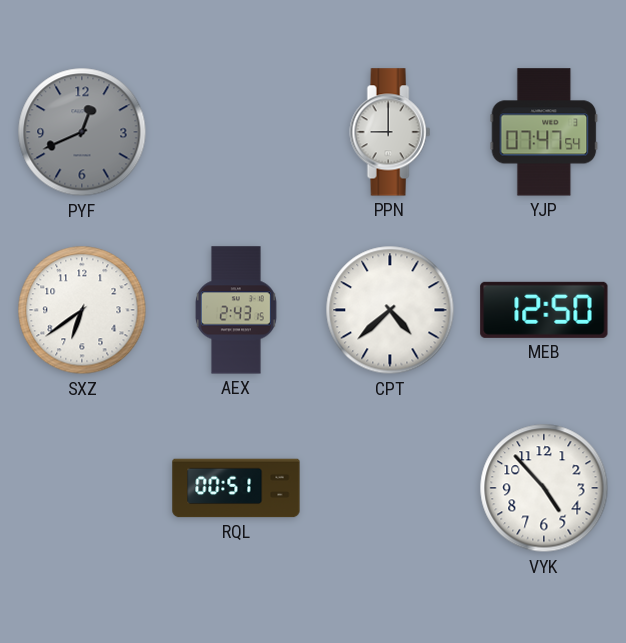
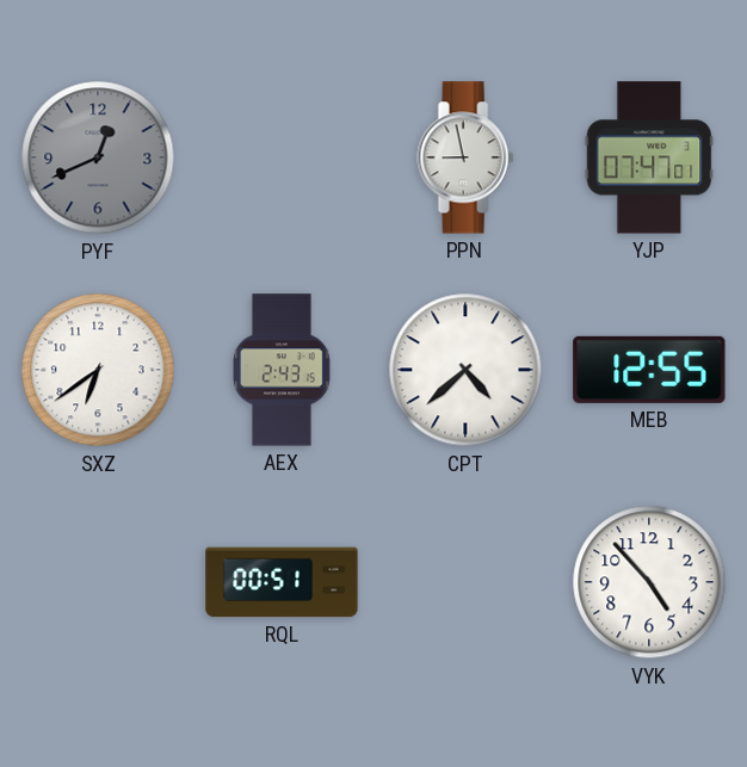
PPN: 9:00 -> 8:58
YJP: 07:47:54 -> 07:47:01
MEB: 12:50 -> 12:55
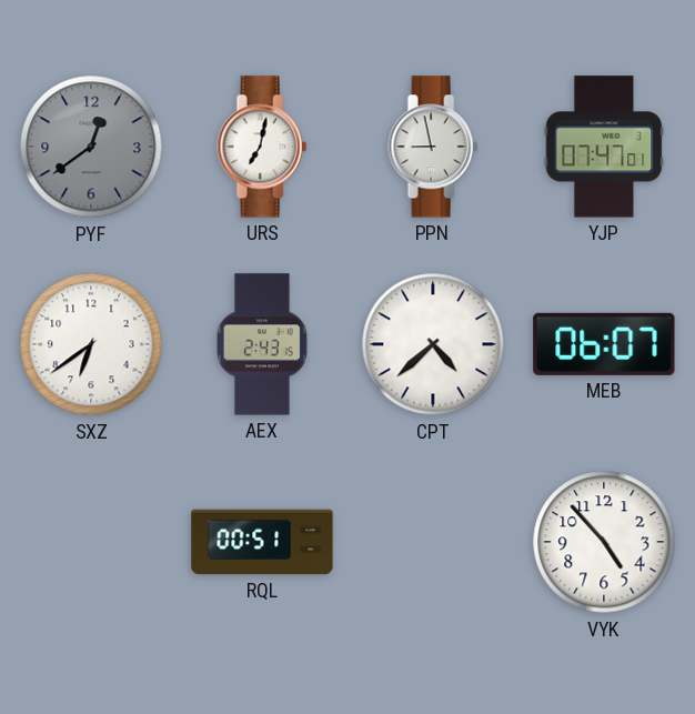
PYF: 12:41 -> 12:39
URS: none -> 7:02
MEB: 12:55 -> 06:07
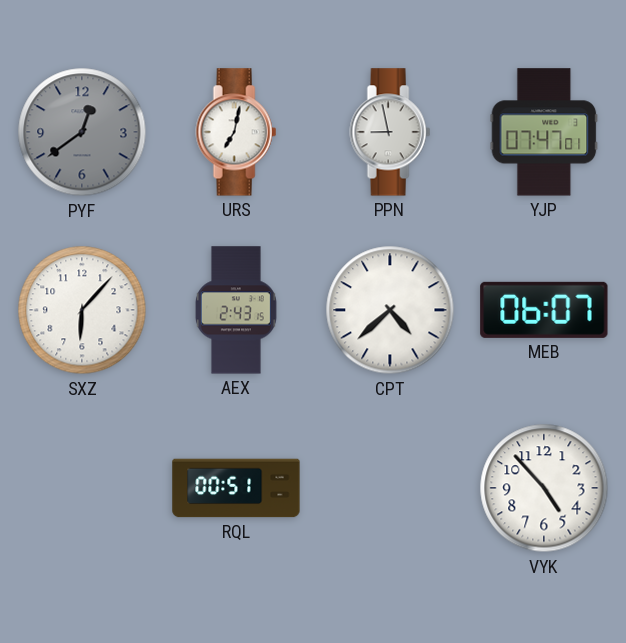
SXZ: 6:39 -> 6:07
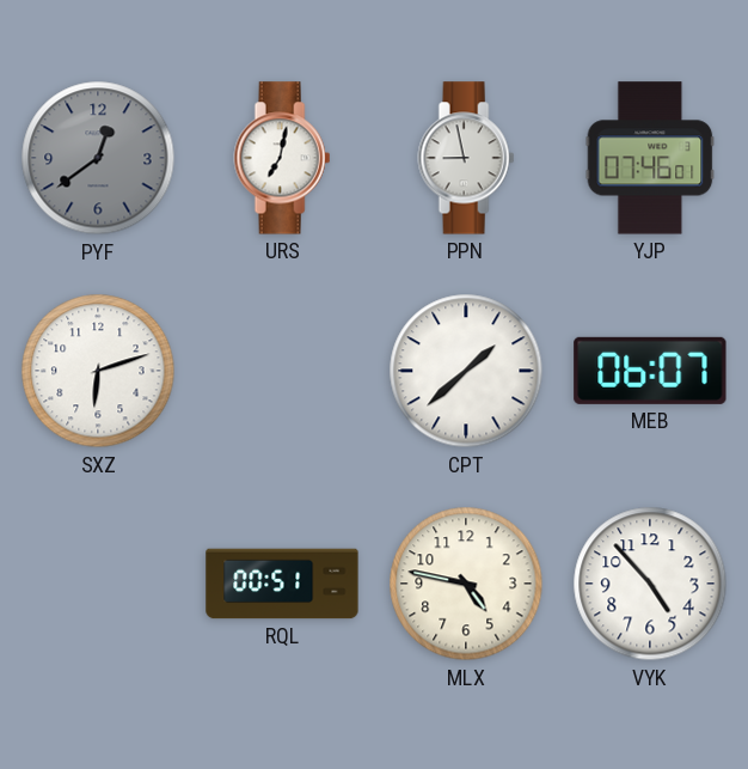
YJP: 07:47 -> 07:46
SXZ: 6:07 -> 6:12
AEX: 2:43 -> none
CPT: 4:38 -> 1:38
MLX: none -> 4:47
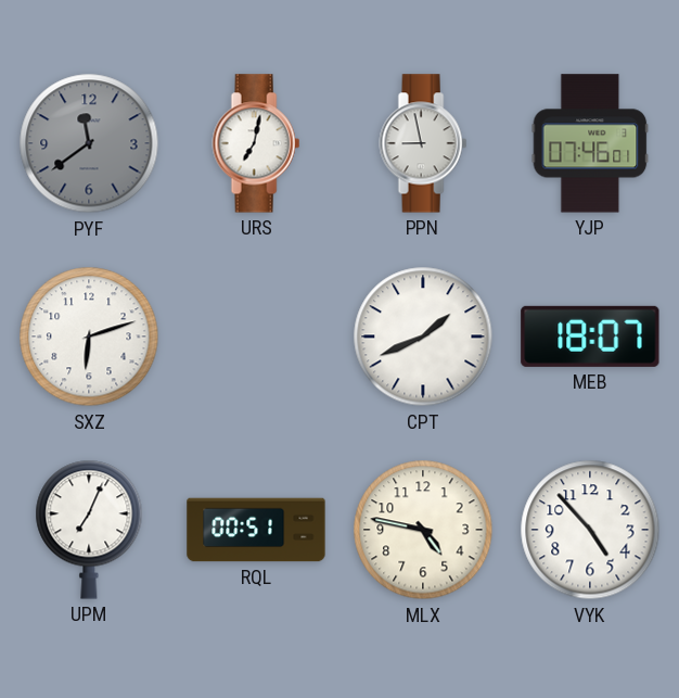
PYF: 12:39 -> 11:39
CPT: 1:38 -> 1:41
MEB: 06:07 -> 18:07
UPM: none -> 7:04
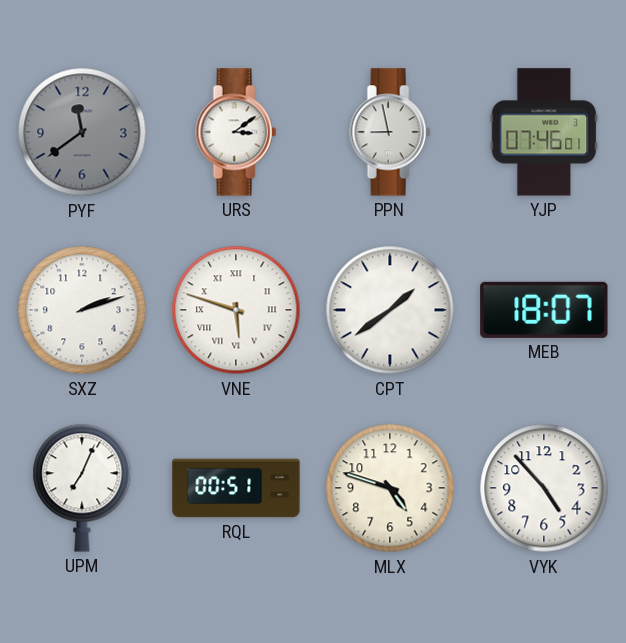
URS: 7:02 -> 3:09
SXZ: 6:12 -> 2:12
VNE: none -> 5:48
CPT: 1:41 -> 1:39
MLX: 4:47 -> 4:48
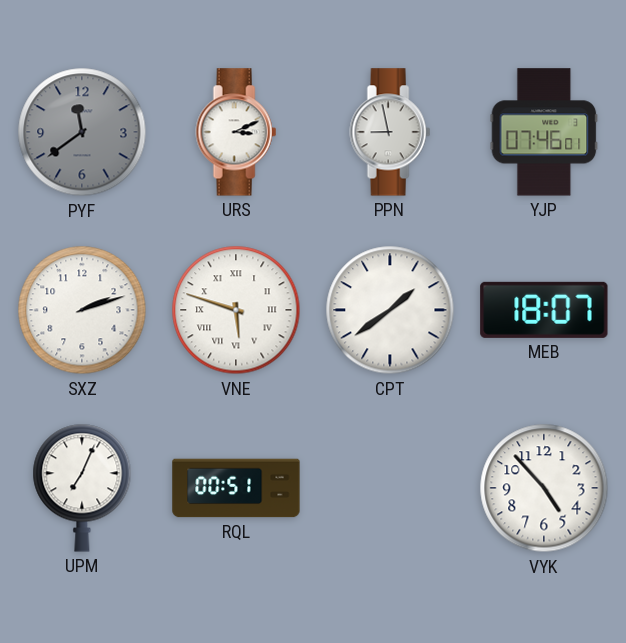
URS: 3:09 -> 3:11
MLX: 4:48 -> none
